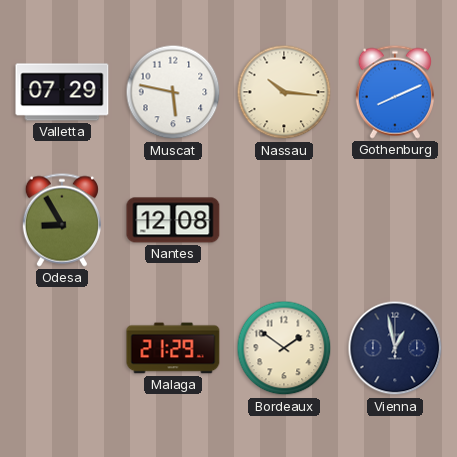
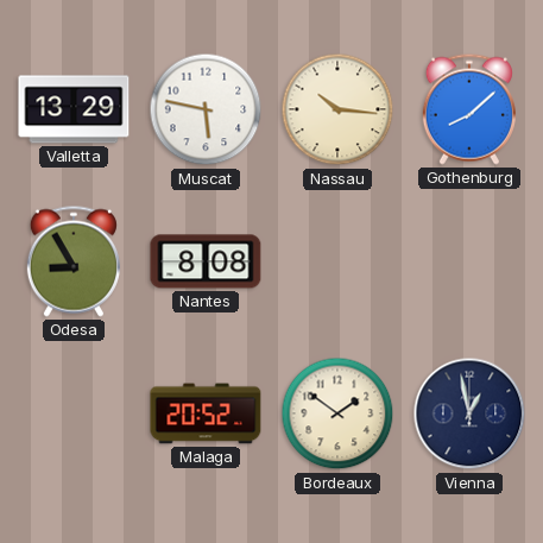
Valletta: 07:29 -> 13:29
Gothenburg: 8:11 -> 8:08
Nantes: 12:08 -> 8:08
Malaga: 21:29 -> 20:52
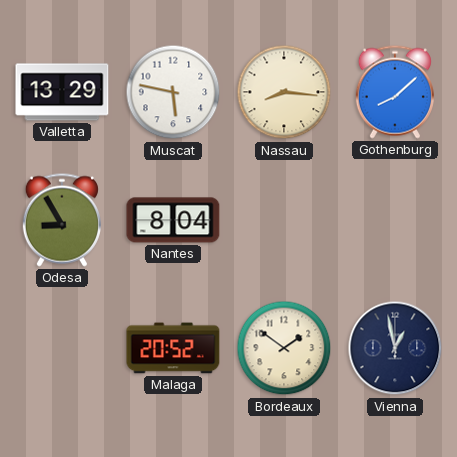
Nassau: 10:16 -> 8:16
Nantes: 8:08 -> 8:04
